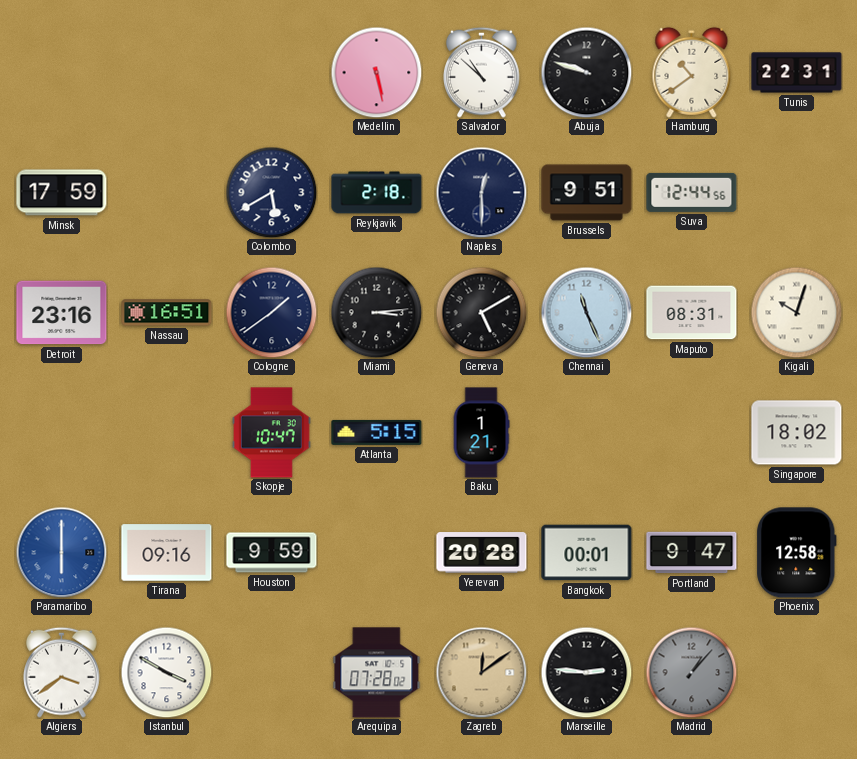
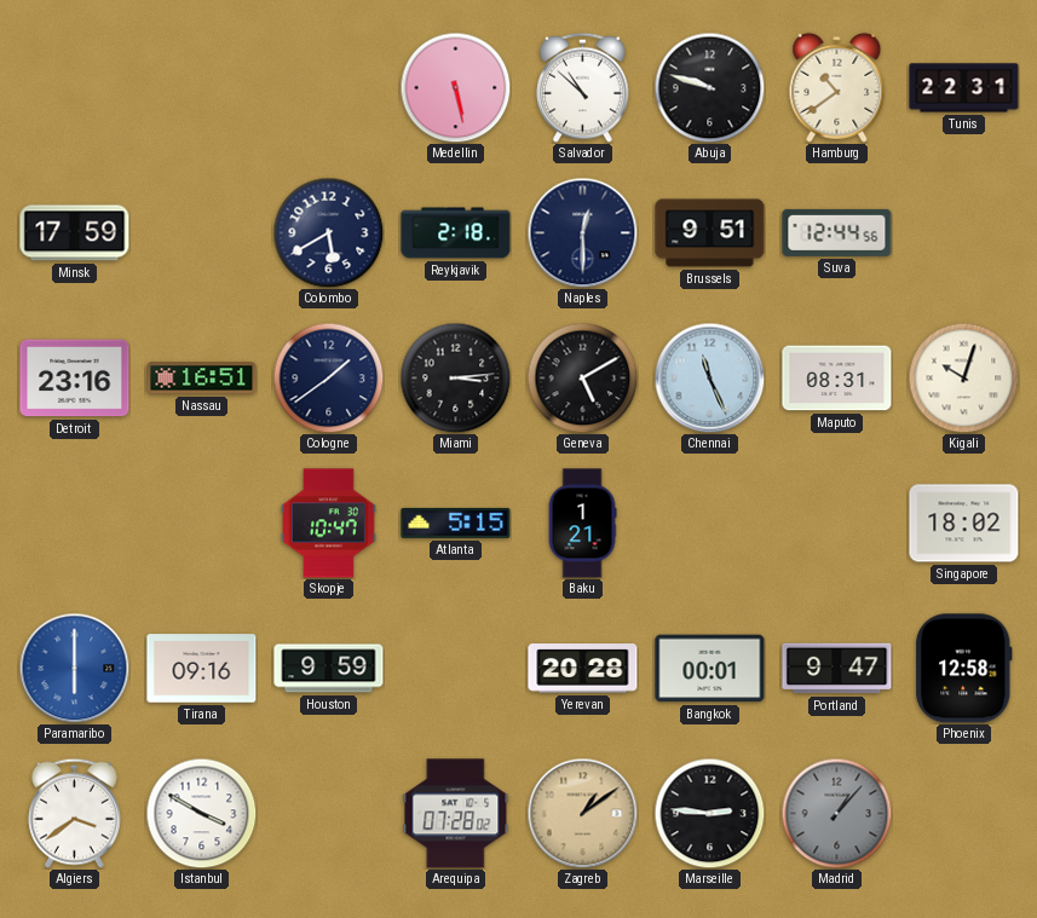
Zagreb: 12:09 -> 1:09
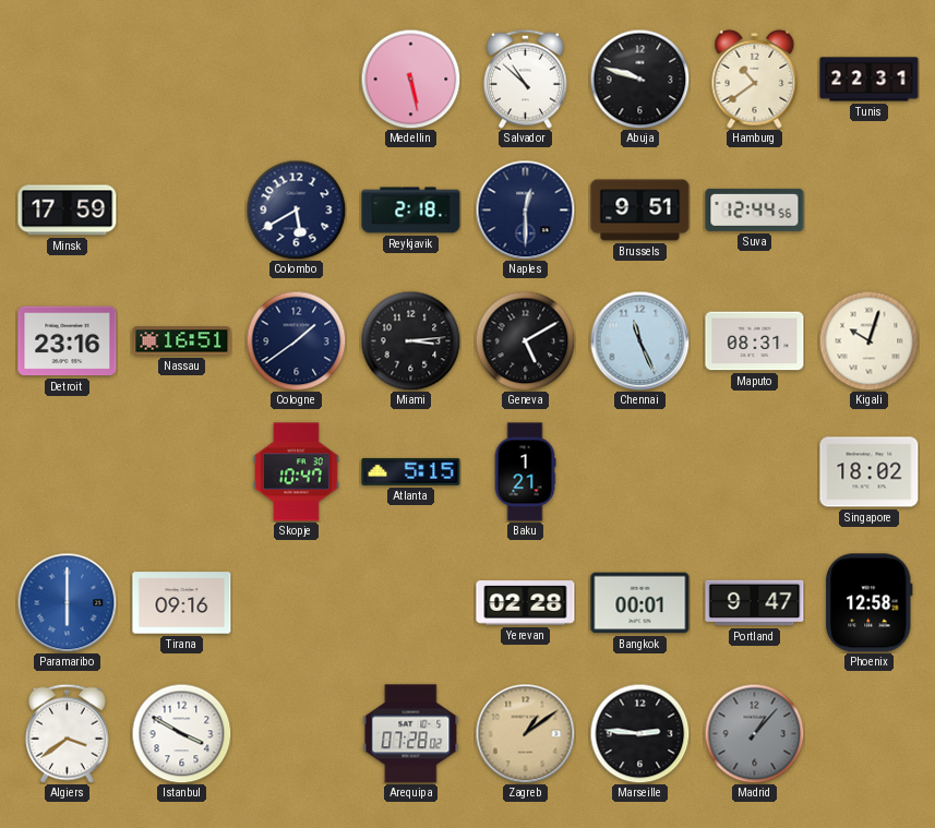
Houston: 9:59 -> none
Yerevan: 20:28 -> 02:28
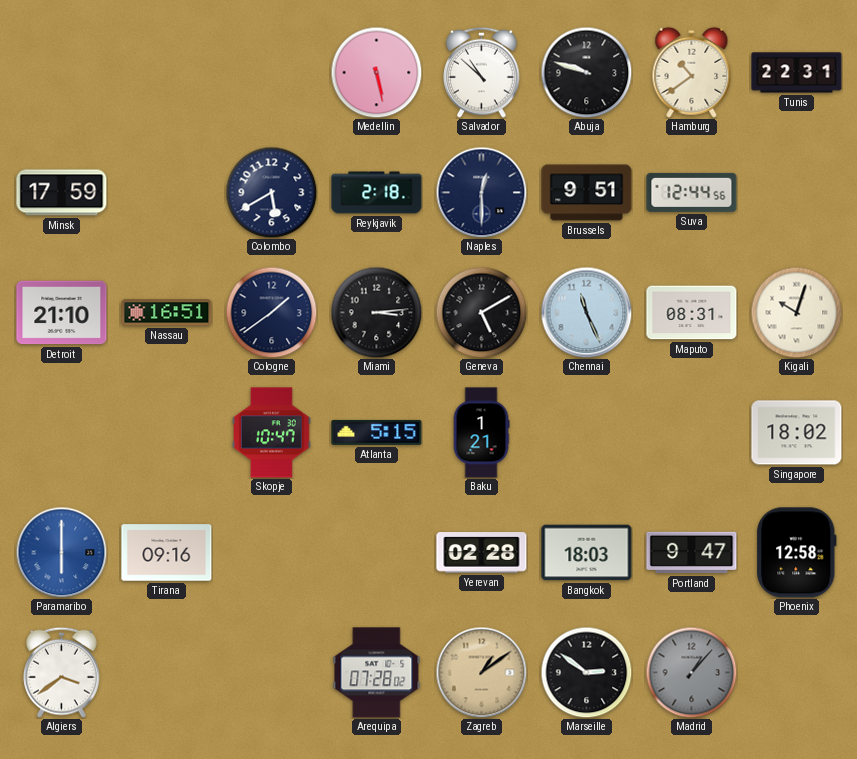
Detroit: 23:16 -> 21:10
Bangkok: 00:01 -> 18:03
Istanbul: 3:50 -> none
Marseille: 2:46 -> 2:51
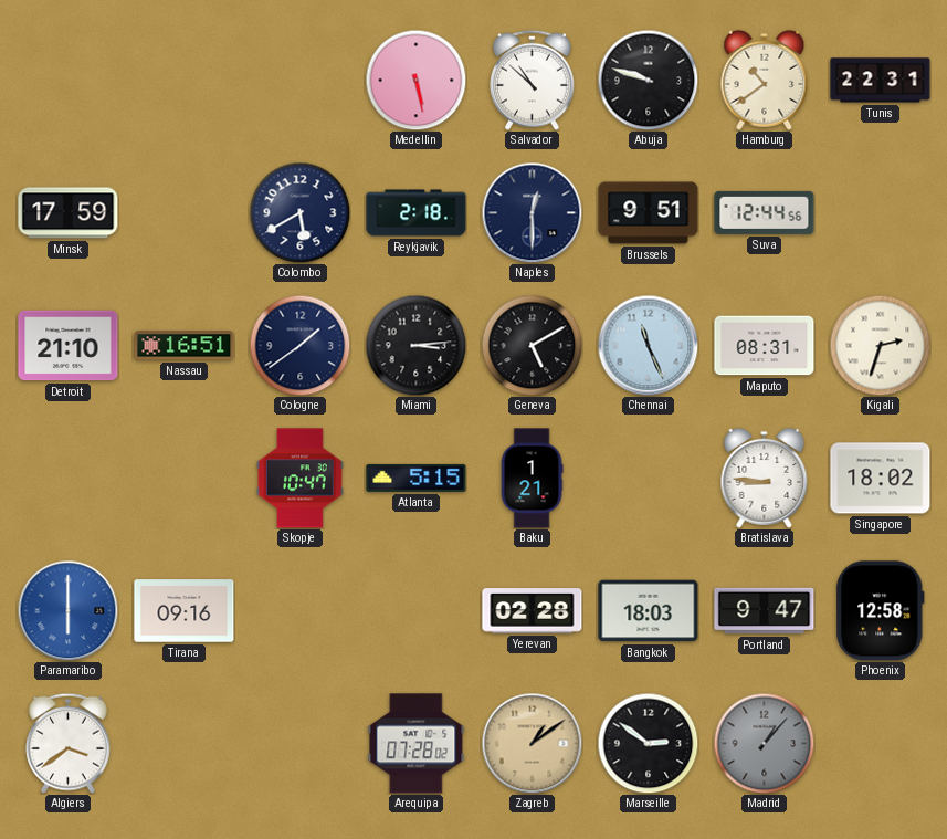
Kigali: 10:03 -> 2:33
Bratislava: none -> 8:46
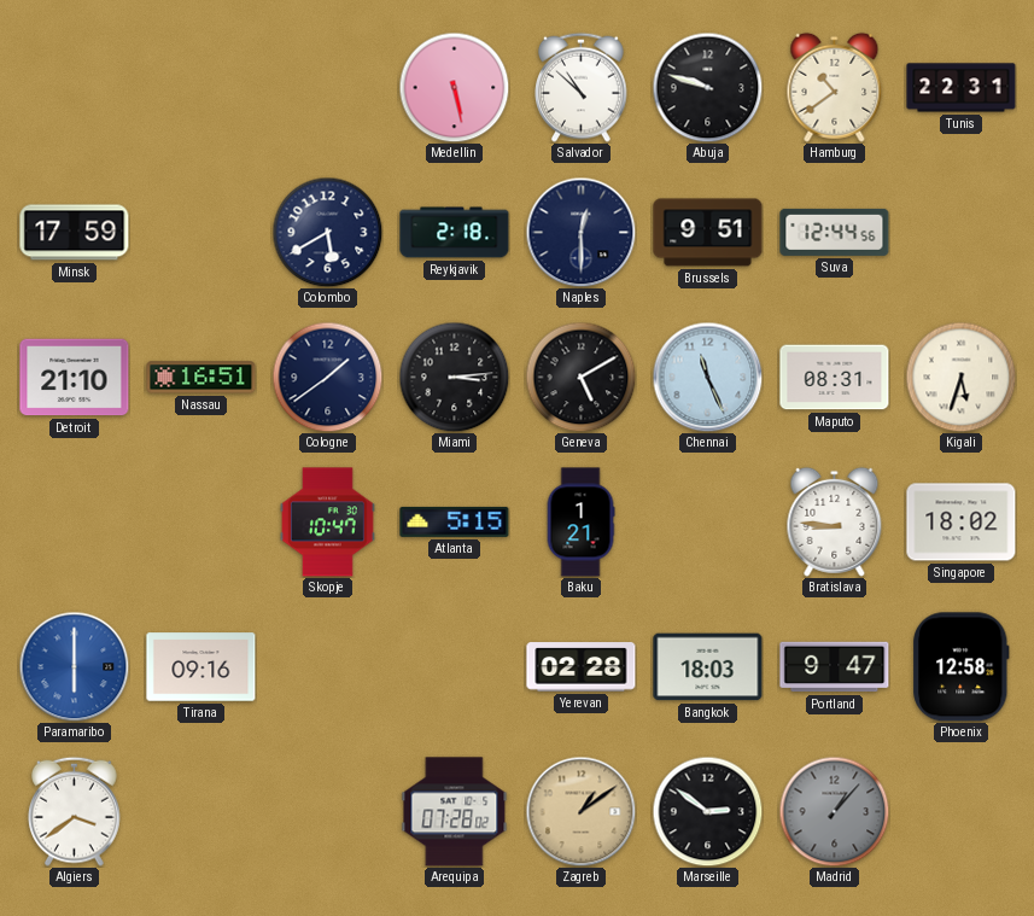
Kigali: 2:33 -> 5:33
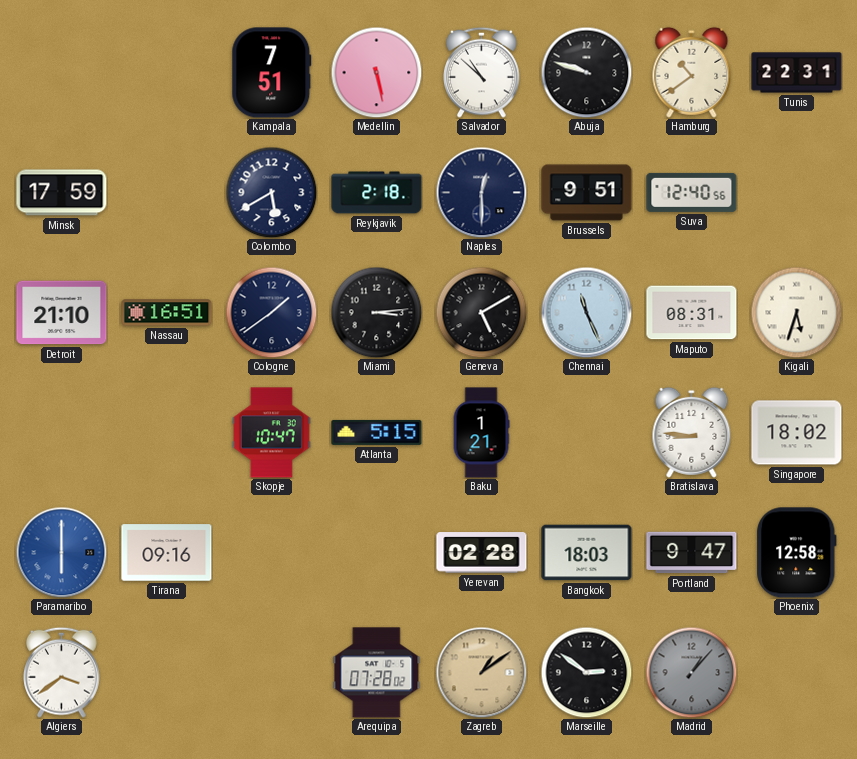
Kampala: none -> 7:51
Suva: 12:44 -> 12:40
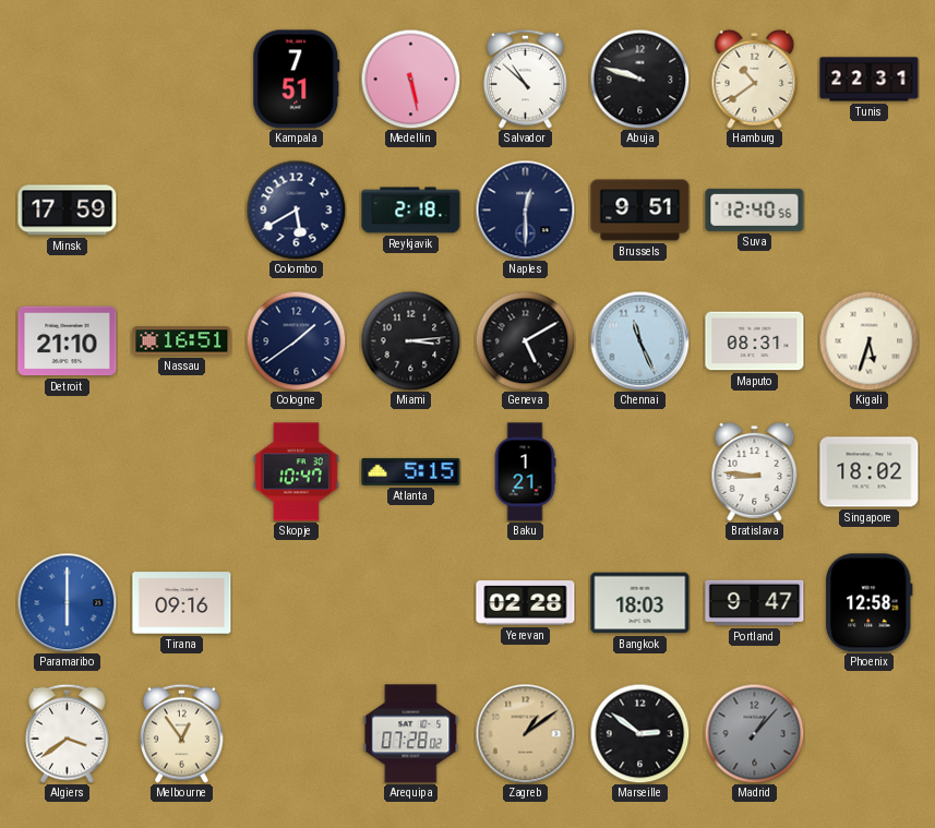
Melbourne: none -> 12:54
